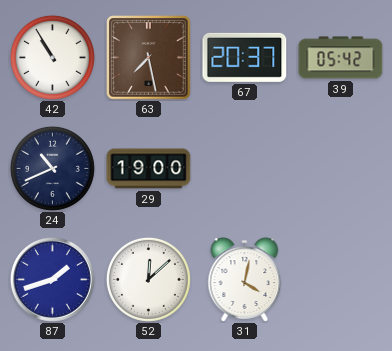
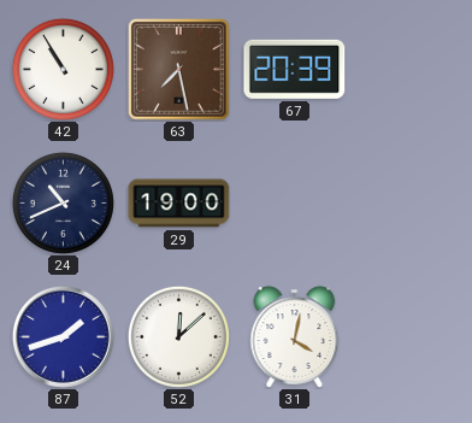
67: 20:37 -> 20:39
39: 05:42 -> none
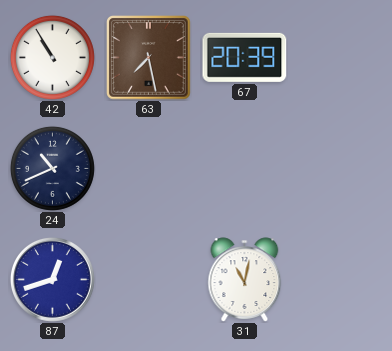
29: 19:00 -> none
87: 1:42 -> 12:42
52: 12:08 -> none
31: 4:02 -> 11:02
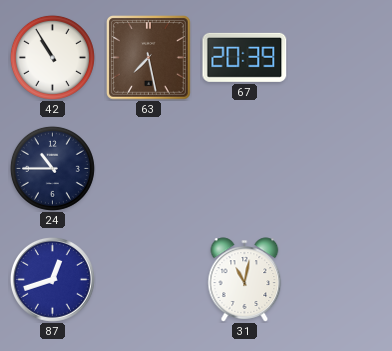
24: 10:41 -> 10:45
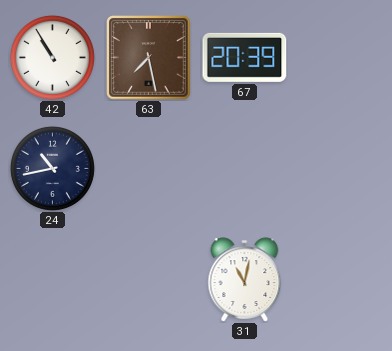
24: 10:45 -> 10:43
87: 12:42 -> none
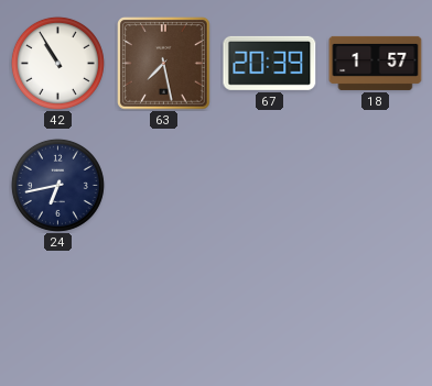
18: none -> 1:57
24: 10:43 -> 6:43
31: 11:02 -> none
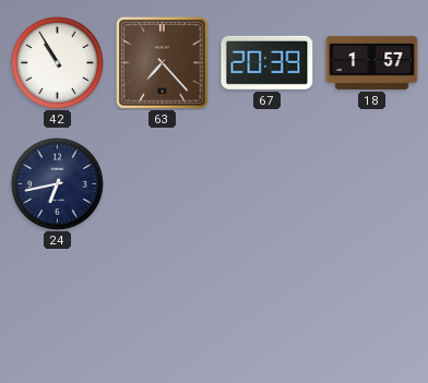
63: 7:28 -> 7:23
